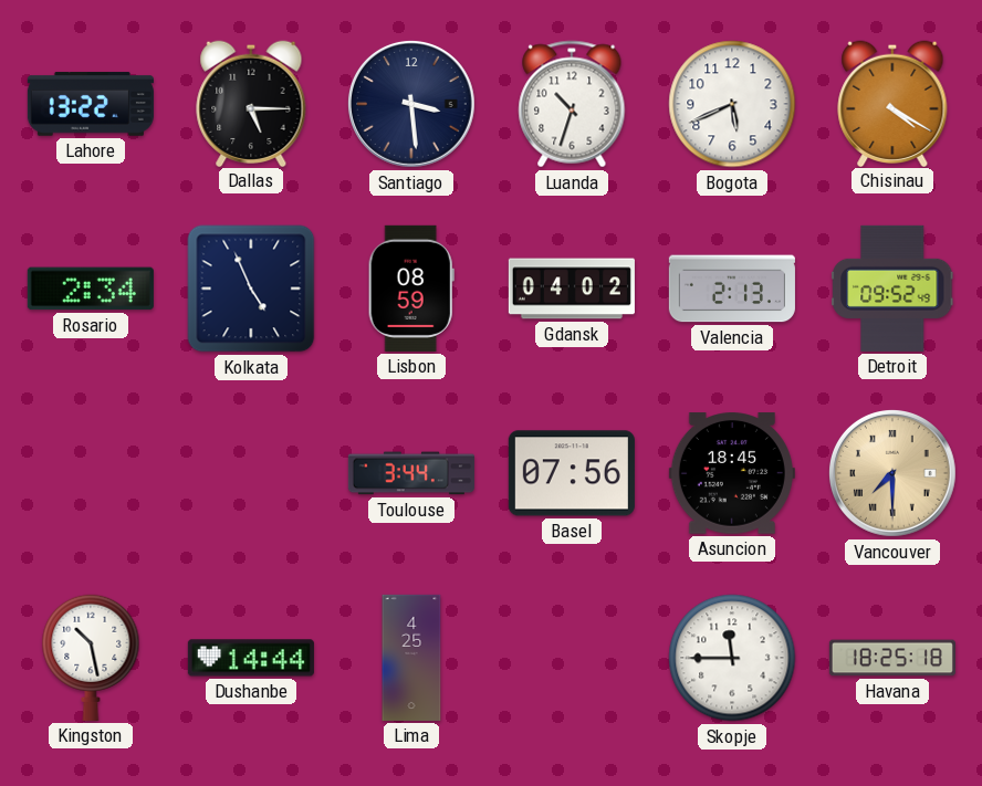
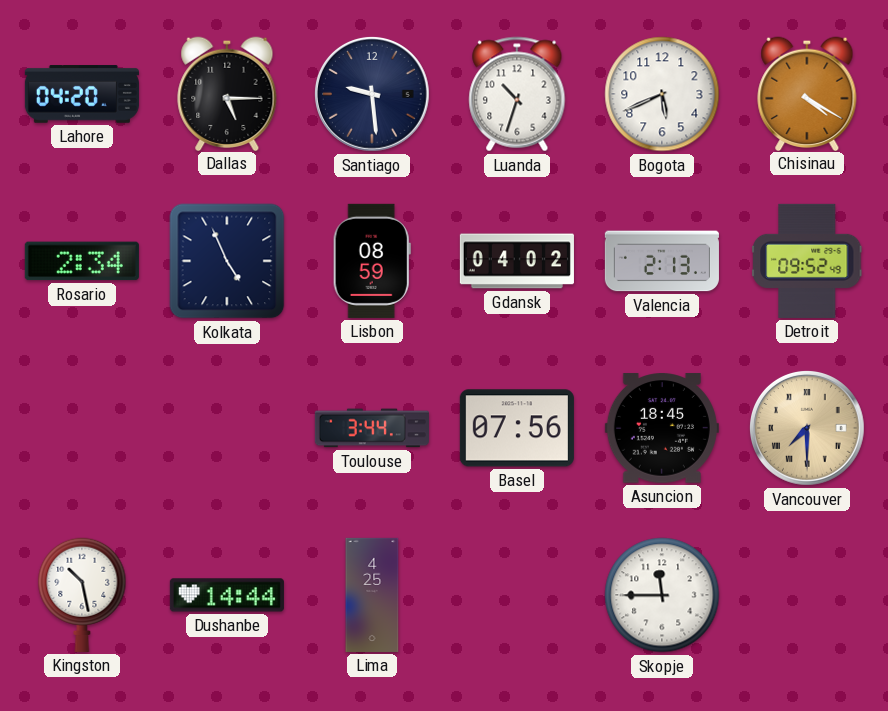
Lahore: 13:22 -> 04:20
Santiago: 3:29 -> 9:29
Havana: 18:25 -> none
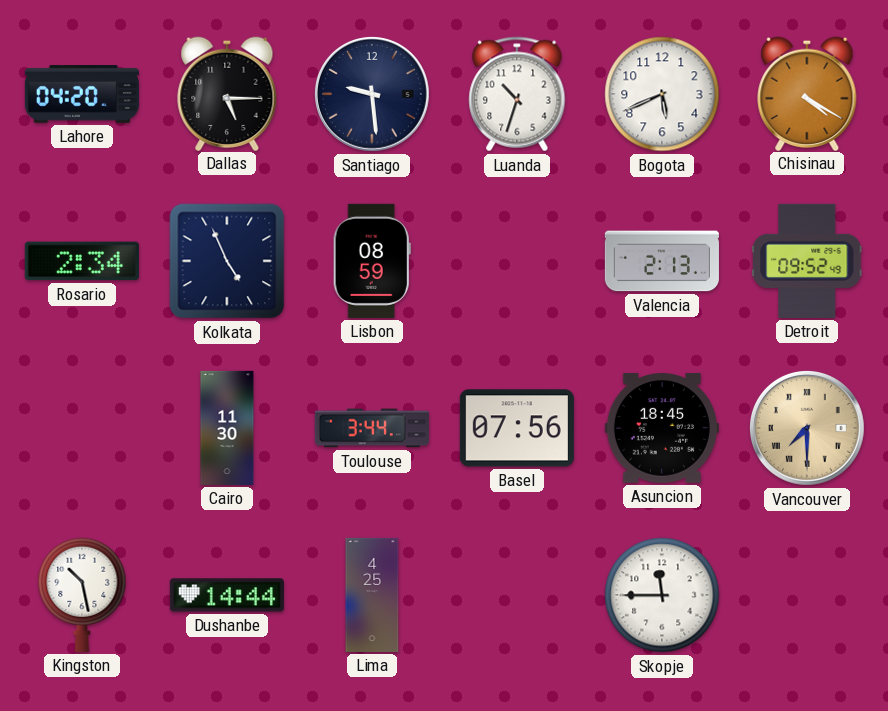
Gdansk: 04:02 -> none
Cairo: none -> 11:30
